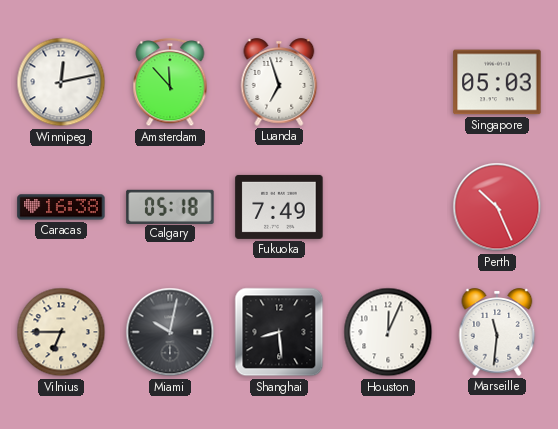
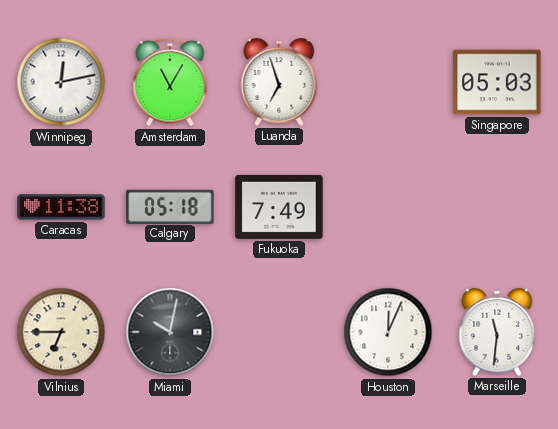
Amsterdam: 11:53 -> 11:05
Caracas: 16:38 -> 11:38
Perth: 10:26 -> none
Shanghai: 8:29 -> none
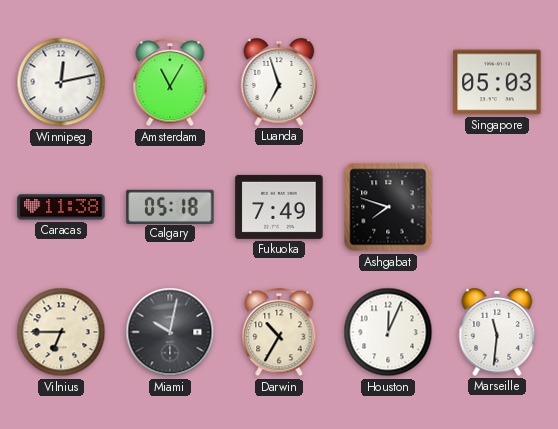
Ashgabat: none -> 7:48
Darwin: none -> 10:35
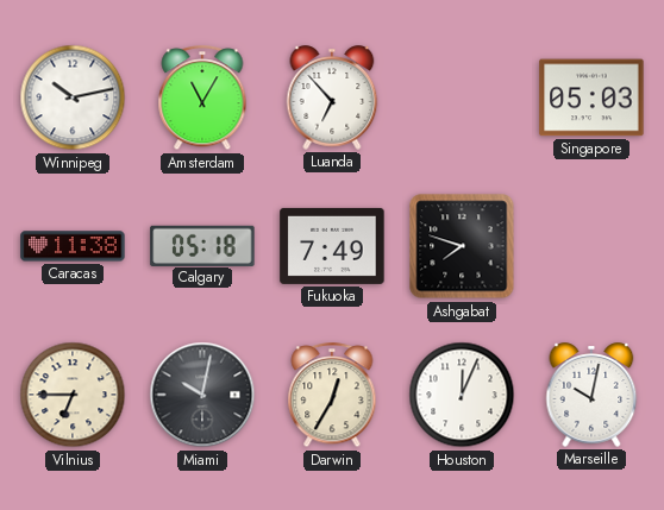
Winnipeg: 12:13 -> 10:13
Luanda: 6:57 -> 6:53
Darwin: 10:35 -> 12:35
Marseille: 11:31 -> 10:02
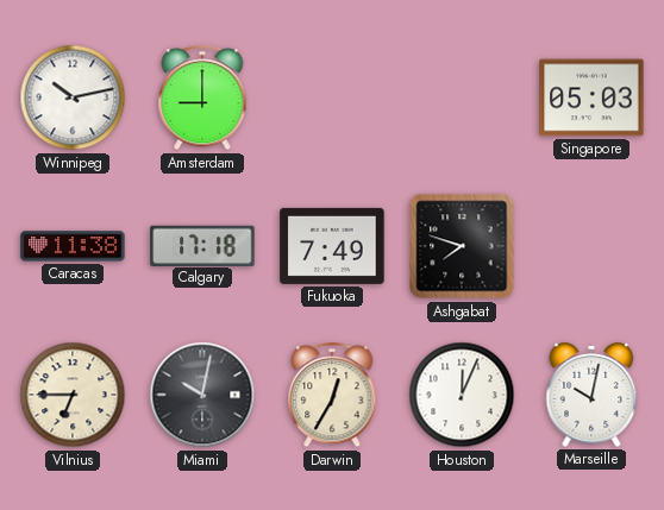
Amsterdam: 11:05 -> 9:00
Luanda: 6:53 -> none
Calgary: 05:18 -> 17:18
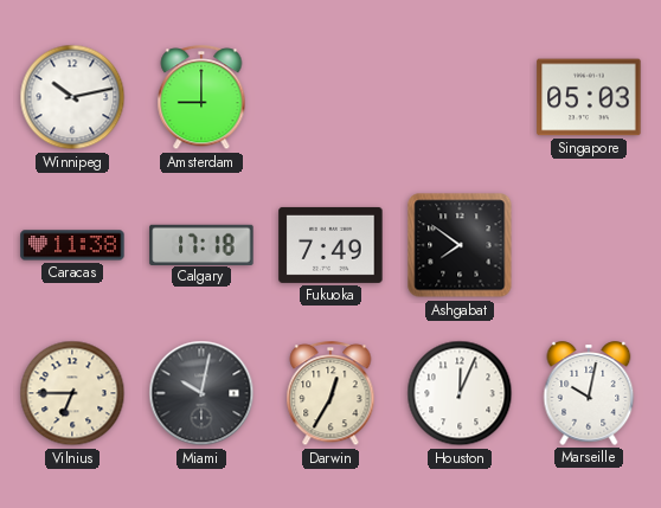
Ashgabat: 7:48 -> 7:51
